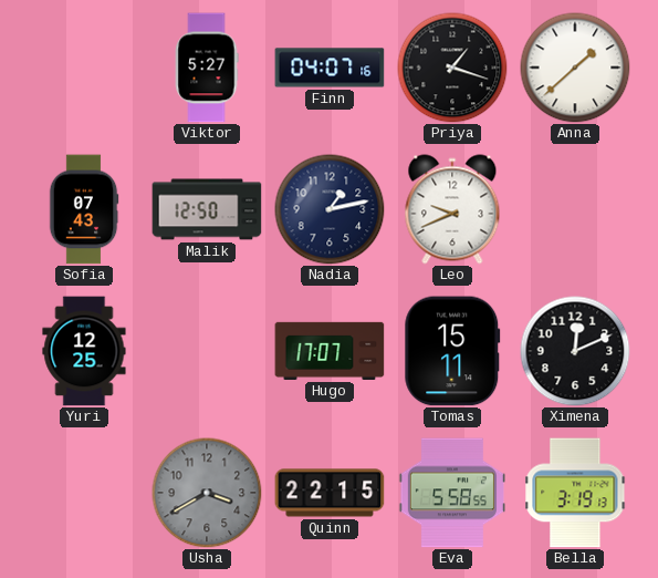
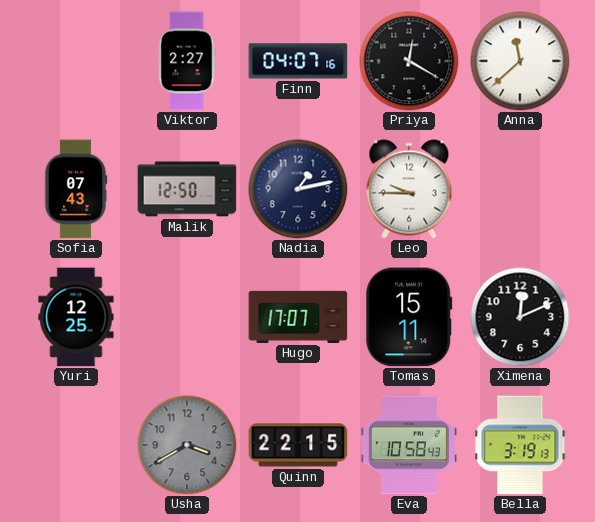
Viktor: 5:27 -> 2:27
Priya: 1:18 -> 12:20
Anna: 1:38 -> 11:38
Leo: 9:41 -> 9:45
Eva: 5:58 -> 10:58
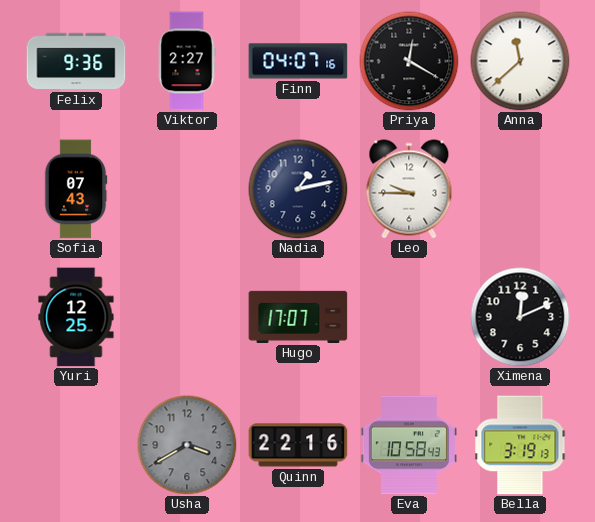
Felix: none -> 9:36
Malik: 12:50 -> none
Tomas: 15:11 -> none
Quinn: 22:15 -> 22:16
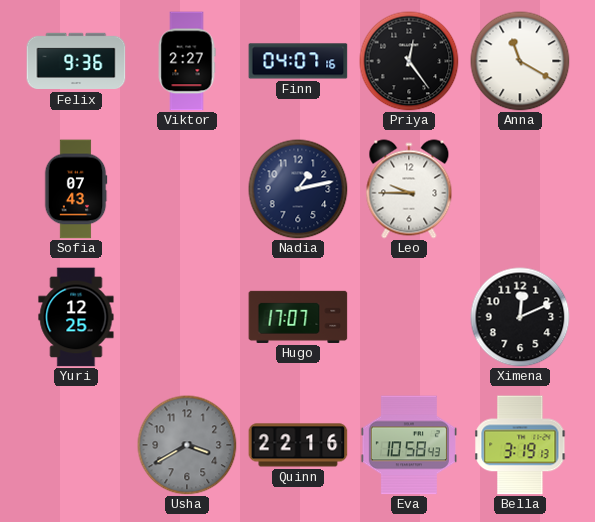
Priya: 12:20 -> 12:24
Anna: 11:38 -> 11:20
